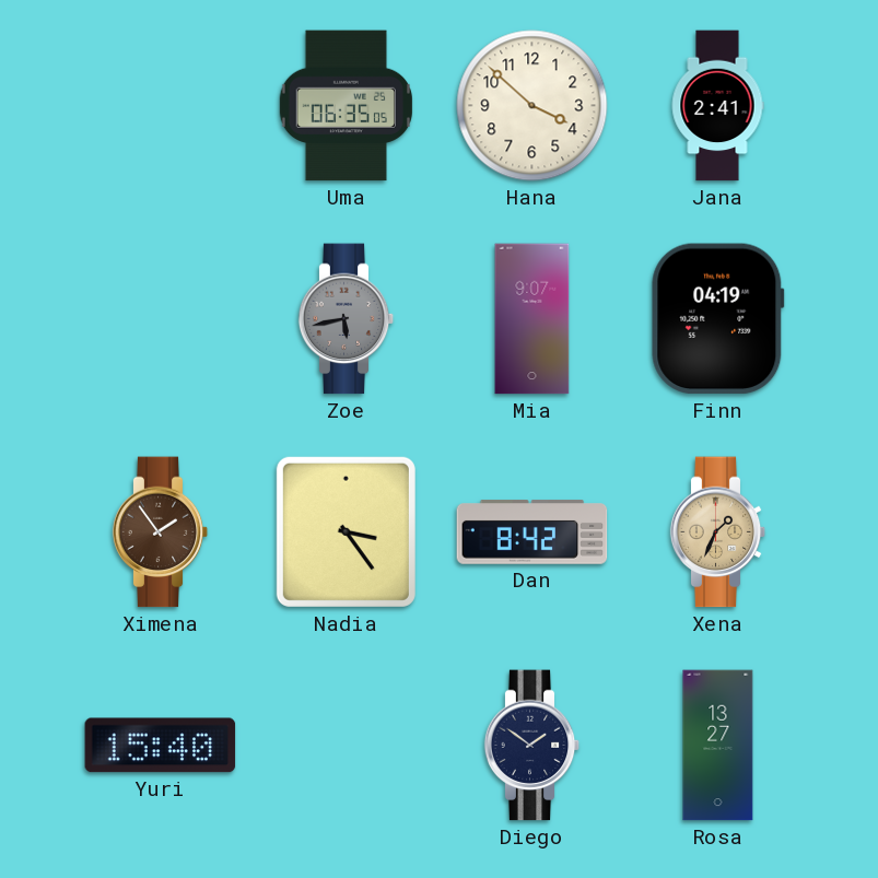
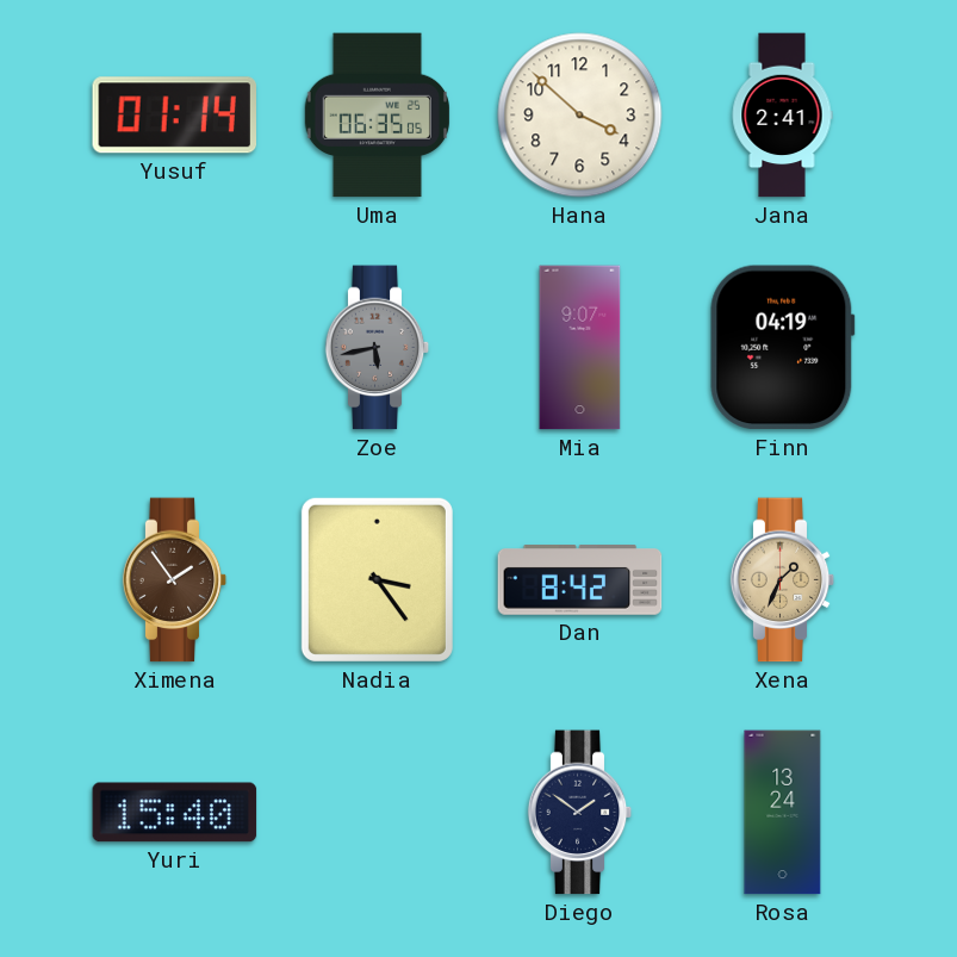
Yusuf: none -> 01:14
Rosa: 13:27 -> 13:24
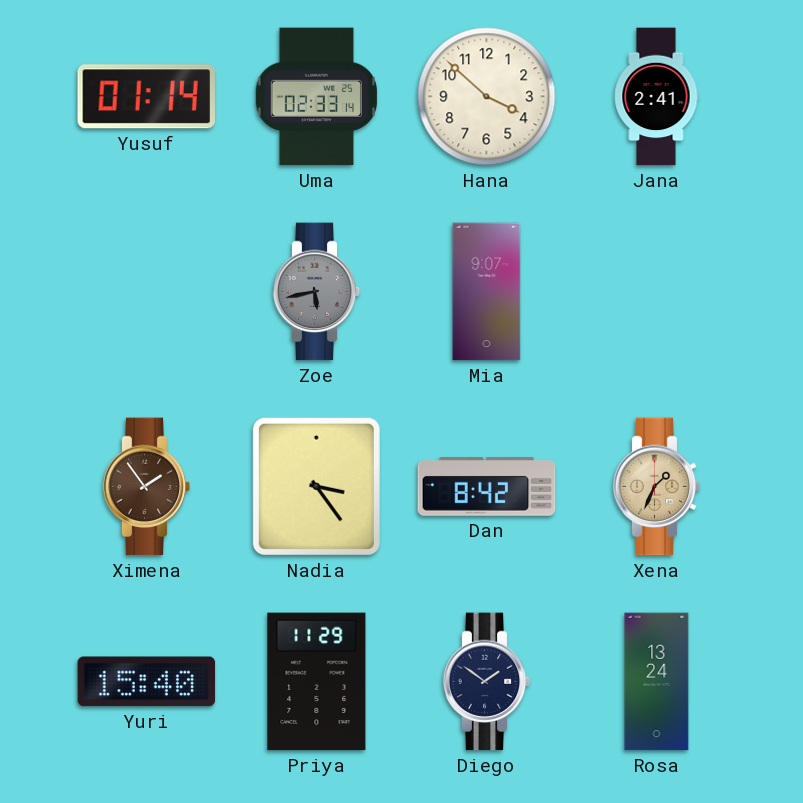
Uma: 06:35 -> 02:33
Finn: 04:19 -> none
Priya: none -> 11:29
